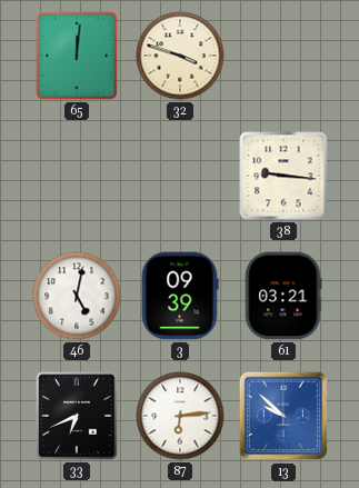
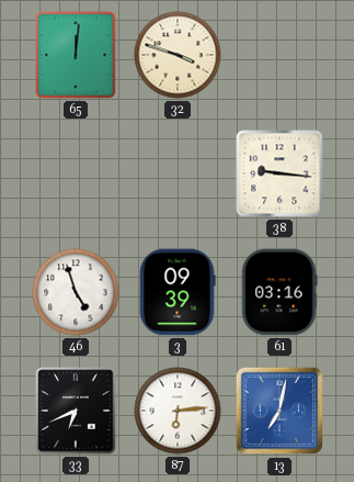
46: 5:02 -> 4:57
61: 03:21 -> 03:16
13: 9:52 -> 7:02
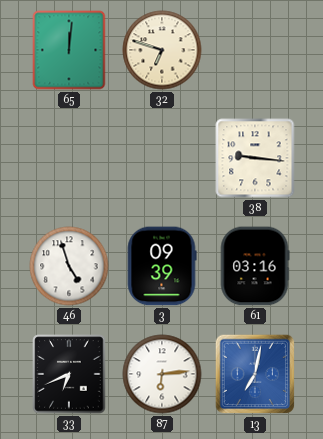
32: 3:48 -> 6:48
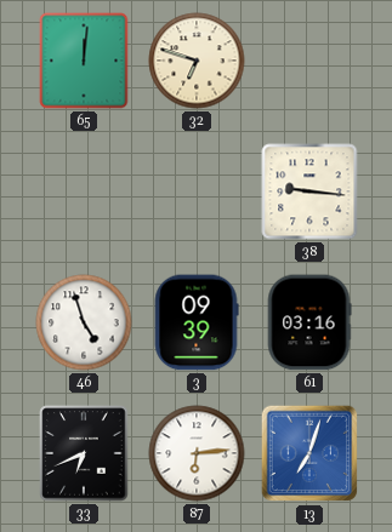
13: 7:02 -> 7:03
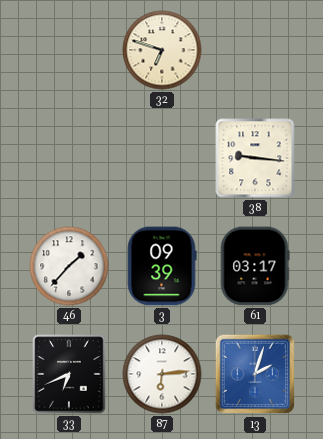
65: 12:01 -> none
46: 4:57 -> 1:37
61: 03:16 -> 03:17
13: 7:03 -> 2:03
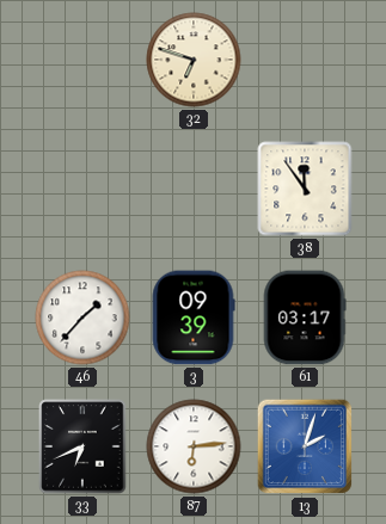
38: 9:16 -> 11:54
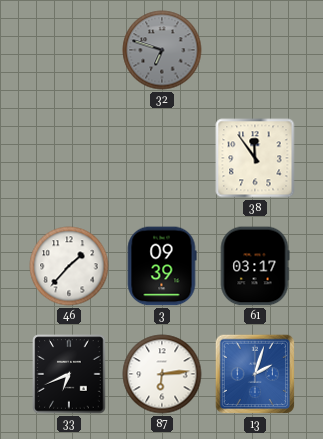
32 dial: cream -> grey
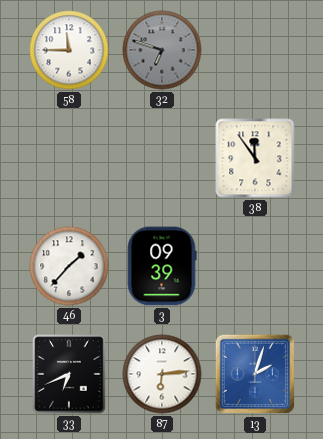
58: none -> 11:45
61: 03:17 -> none
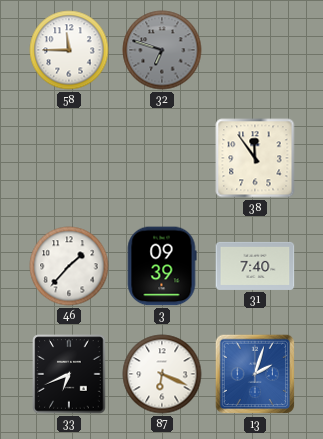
31: none -> 7:40
87: 6:14 -> 6:19
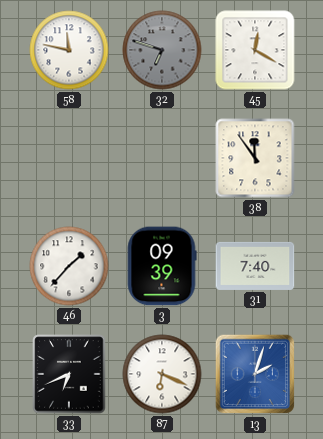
58: 11:45 -> 11:47
45: none -> 12:20
